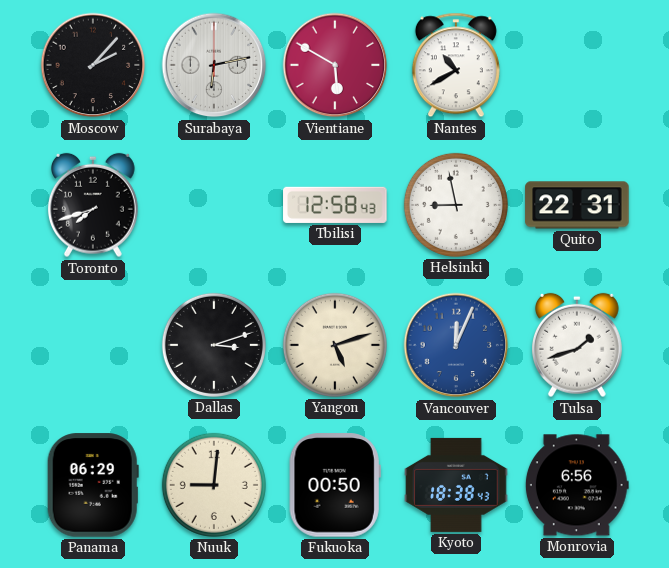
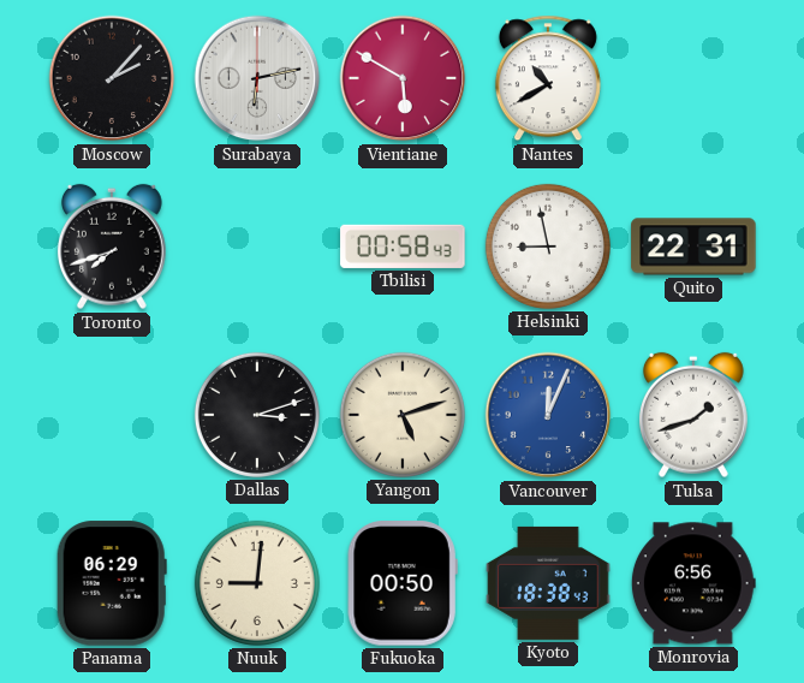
Tbilisi: 12:58 -> 00:58
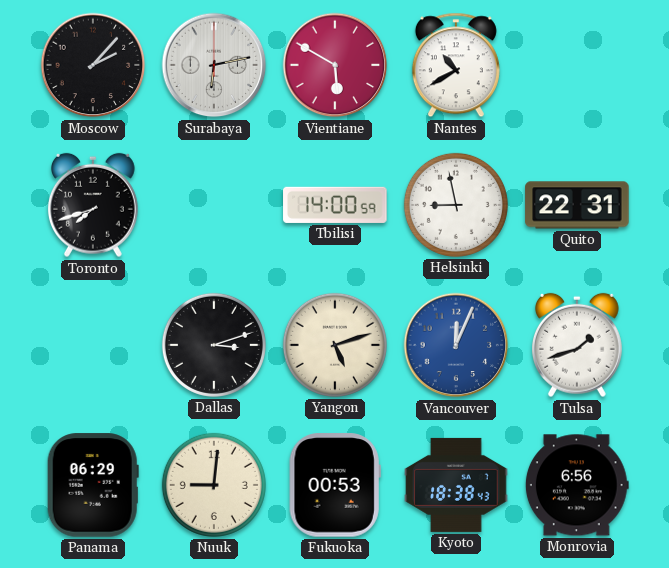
Tbilisi: 00:58 -> 14:00
Fukuoka: 00:50 -> 00:53
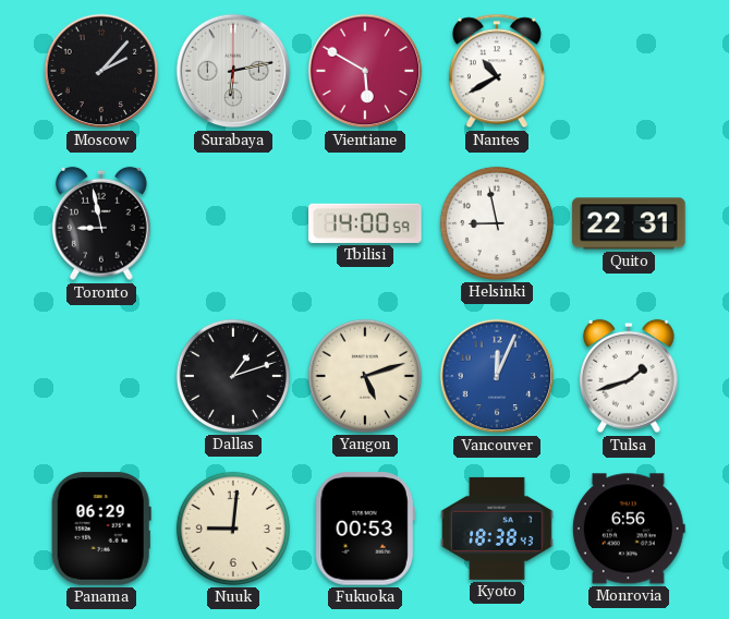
Toronto: 7:42 -> 8:58
Dallas: 3:12 -> 1:12
